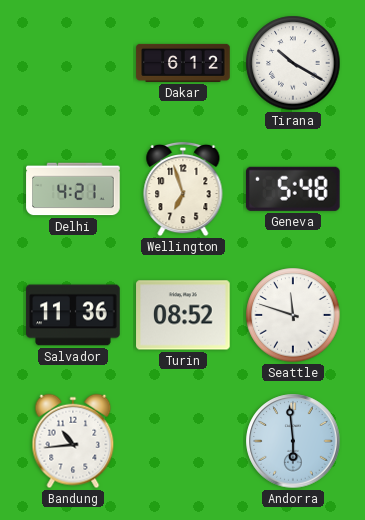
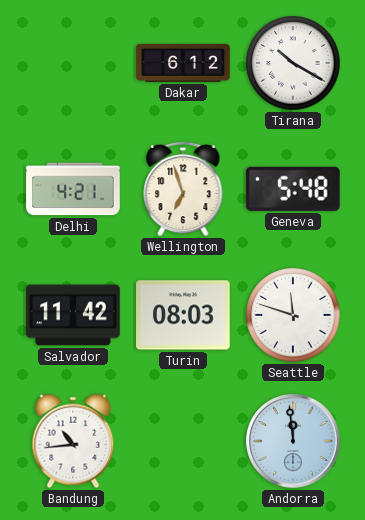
Salvador: 11:36 -> 11:42
Turin: 08:52 -> 08:03
Andorra: 5:59 -> 11:59
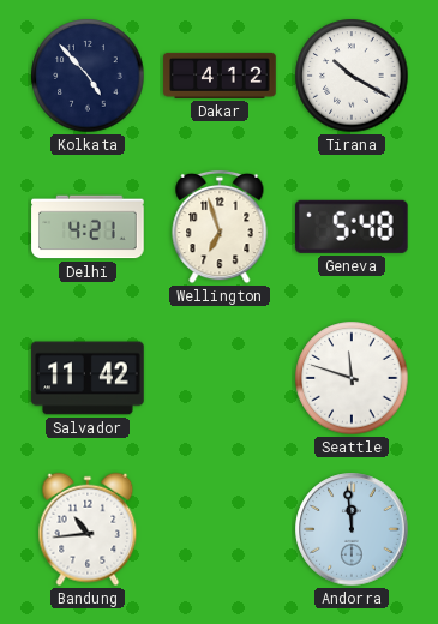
Kolkata: none -> 4:53
Dakar: 6:12 -> 4:12
Turin: 08:03 -> none
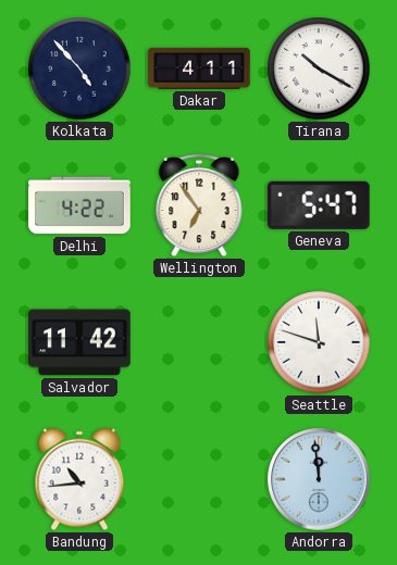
Dakar: 4:12 -> 4:11
Delhi: 4:21 -> 4:22
Wellington: 6:57 -> 6:54
Geneva: 5:48 -> 5:47
